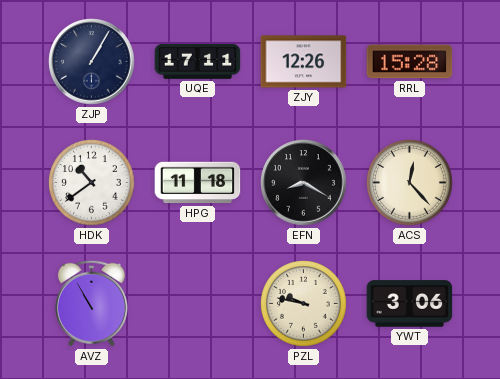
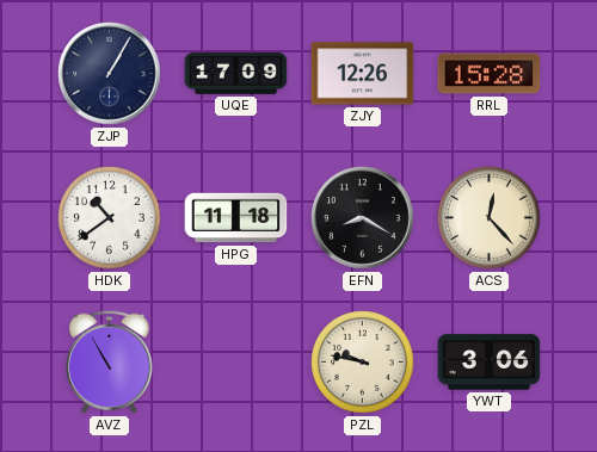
UQE: 17:11 -> 17:09
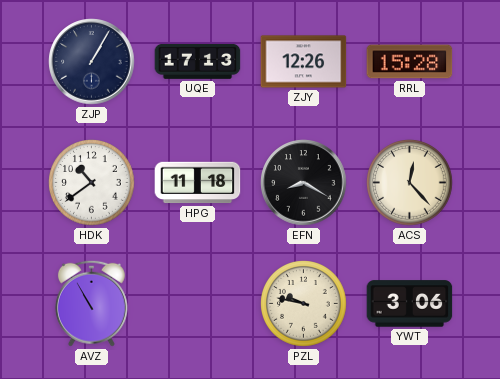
UQE: 17:09 -> 17:13
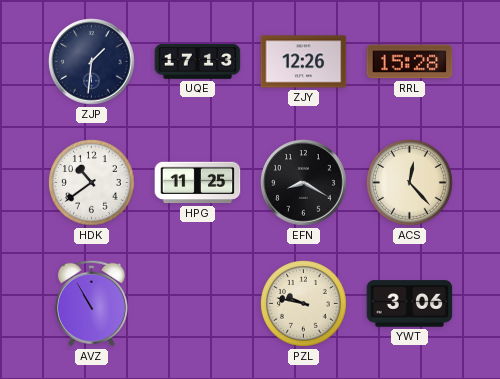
ZJP: 1:05 -> 1:31
HPG: 11:18 -> 11:25
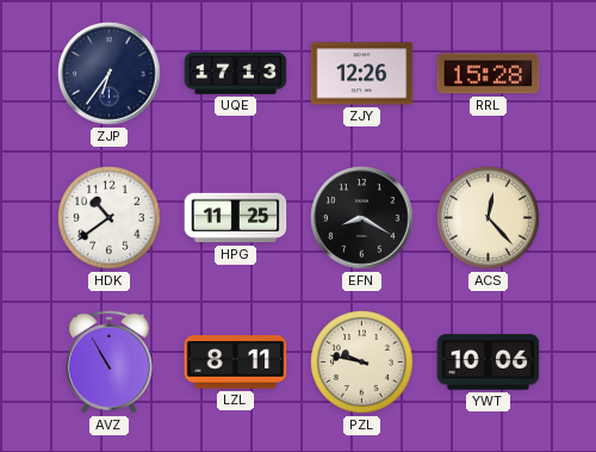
ZJP: 1:31 -> 6:36
LZL: none -> 8:11
YWT: 3:06 -> 10:06
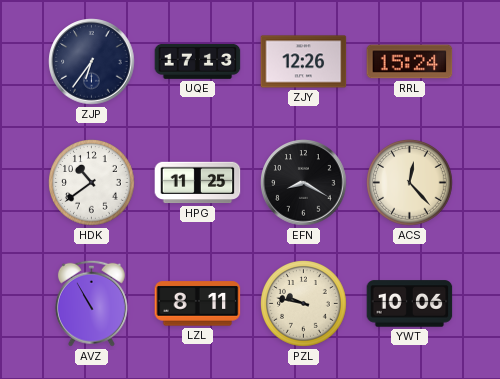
RRL: 15:28 -> 15:24
